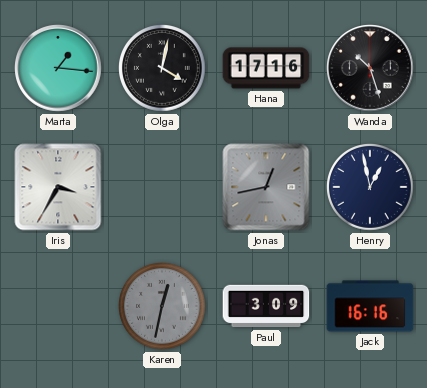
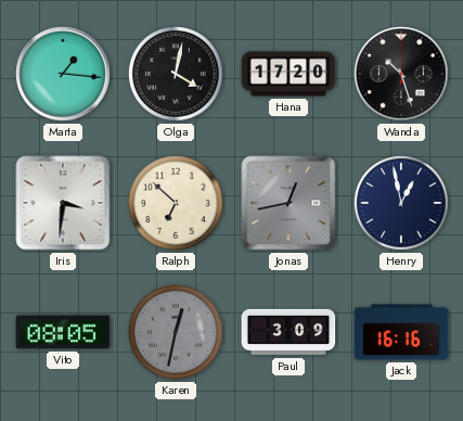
Hana: 17:16 -> 17:20
Iris: 3:35 -> 3:31
Ralph: none -> 6:52
Vito: none -> 08:05
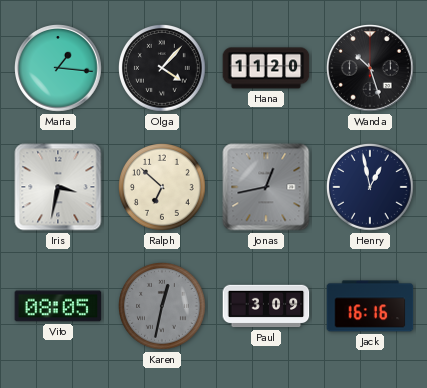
Olga: 4:02 -> 4:07
Hana: 17:20 -> 11:20
Iris: 3:31 -> 3:32
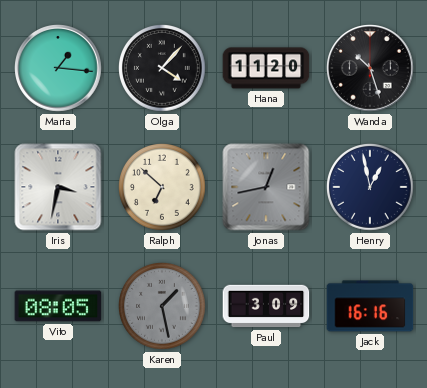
Karen: 12:32 -> 1:28
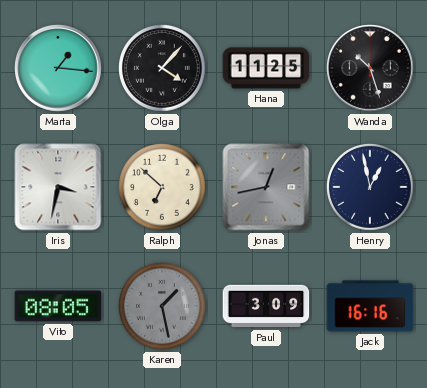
Hana: 11:20 -> 11:25
